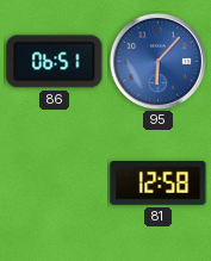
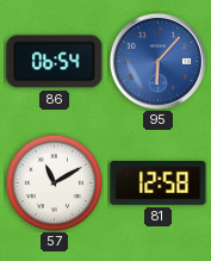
86: 06:51 -> 06:54
57: none -> 11:10
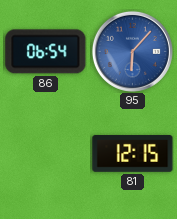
57: 11:10 -> none
81: 12:58 -> 12:15
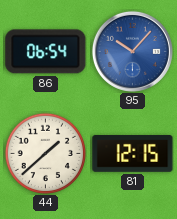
95: 6:07 -> 10:07
44: none -> 1:38
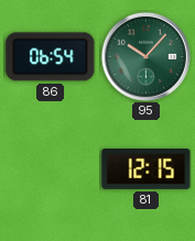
95 dial: blue -> green
44: 1:38 -> none
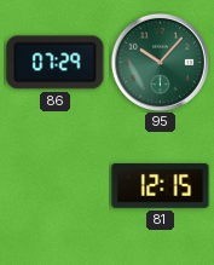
86: 06:54 -> 07:29
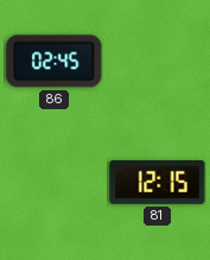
86: 07:29 -> 02:45
95: 10:07 -> none
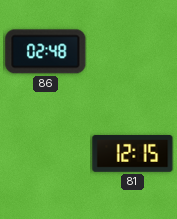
86: 02:45 -> 02:48
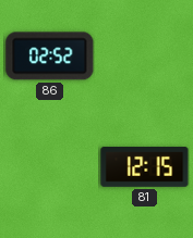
86: 02:48 -> 02:52
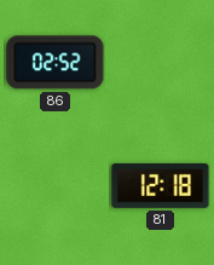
81: 12:15 -> 12:18
